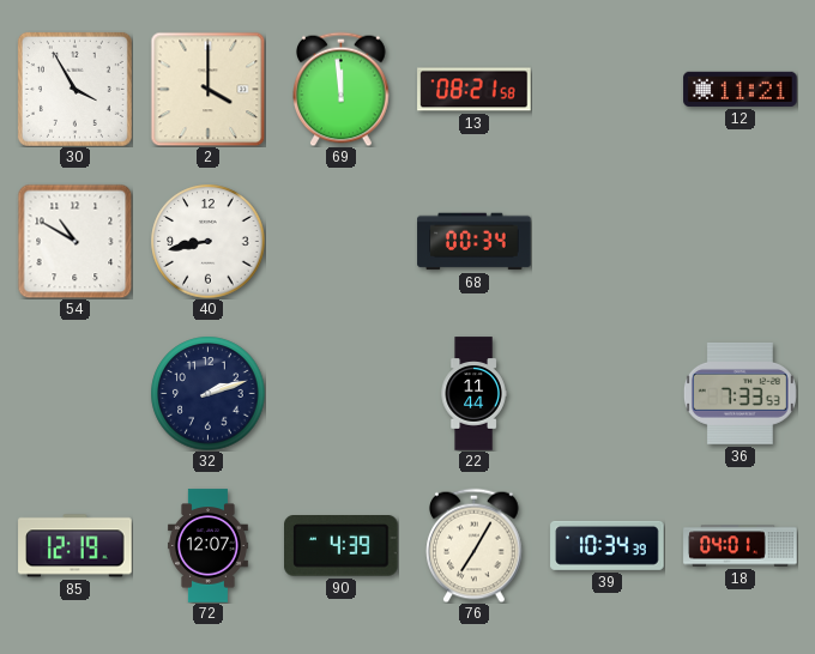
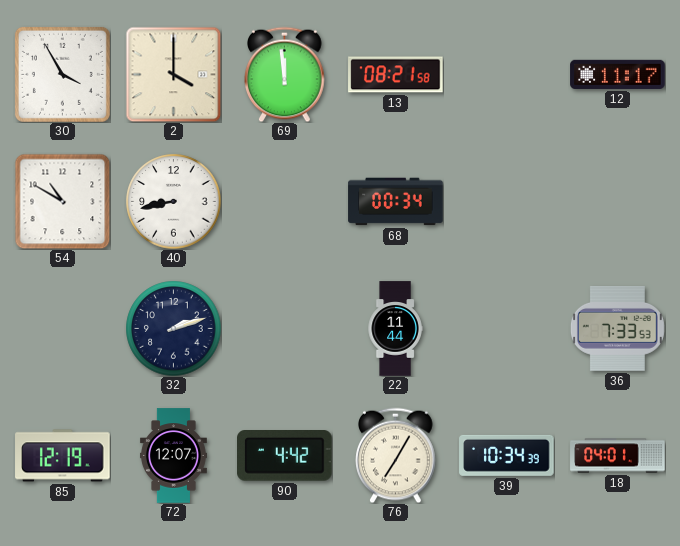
12: 11:21 -> 11:17
90: 4:39 -> 4:42
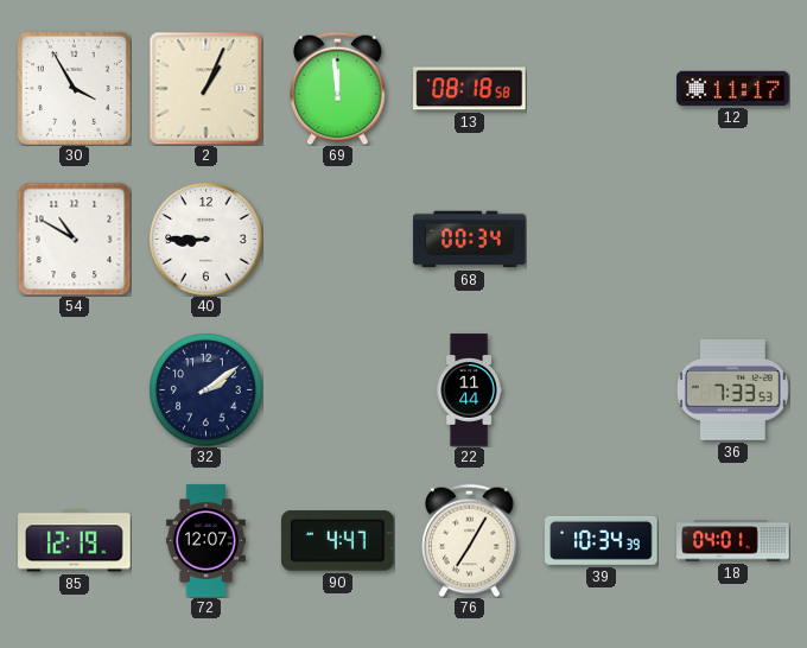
2: 4:00 -> 1:04
13: 08:21 -> 08:18
40: 8:43 -> 8:45
32: 2:12 -> 2:09
90: 4:42 -> 4:47
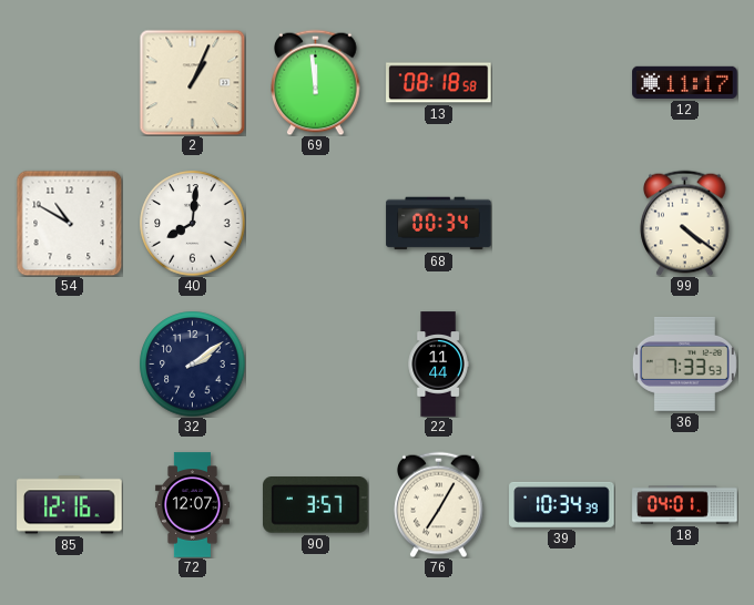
30: 3:55 -> none
40: 8:45 -> 8:01
99: none -> 4:21
85: 12:19 -> 12:16
90: 4:47 -> 3:57
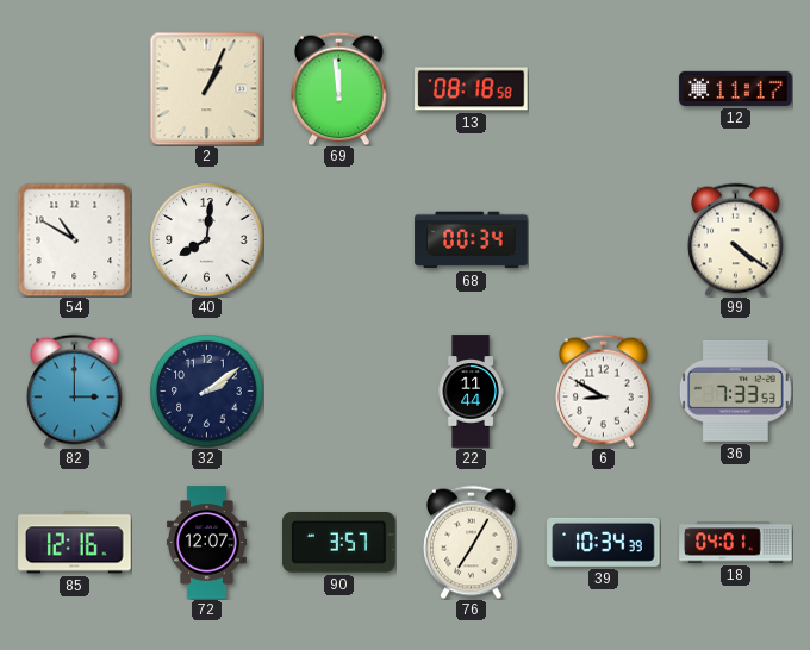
82: none -> 3:00
6: none -> 8:50
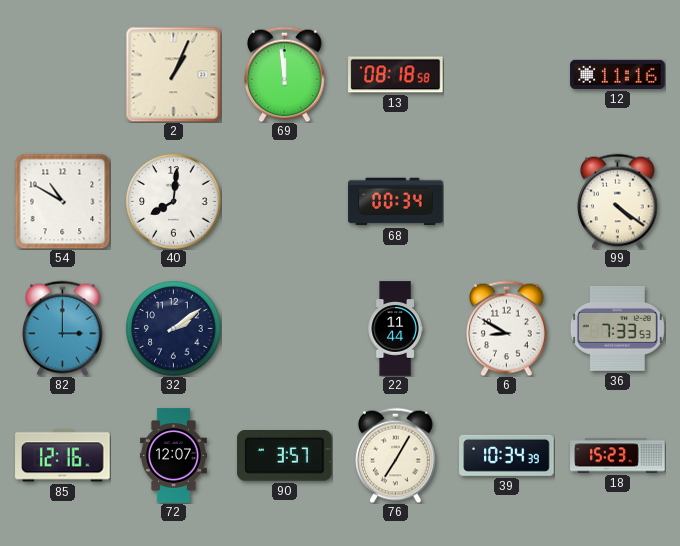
12: 11:17 -> 11:16
18: 04:01 -> 15:23
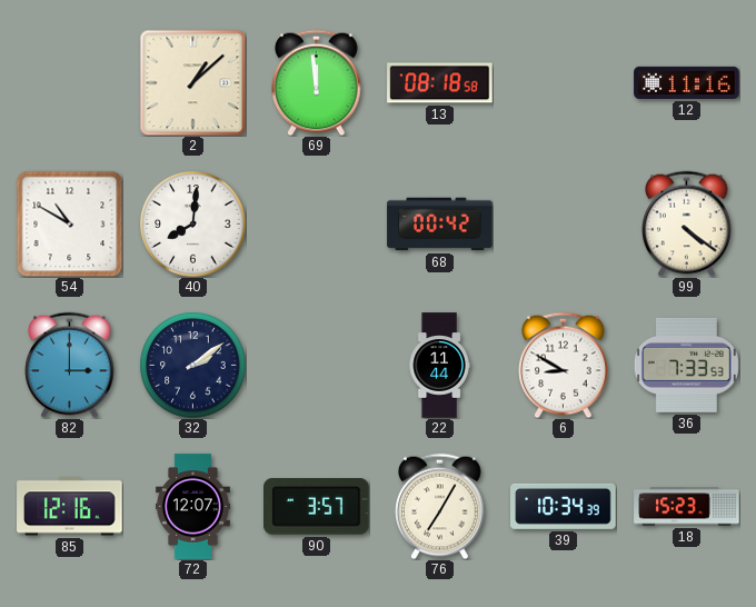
2: 1:04 -> 1:08
68: 00:34 -> 00:42
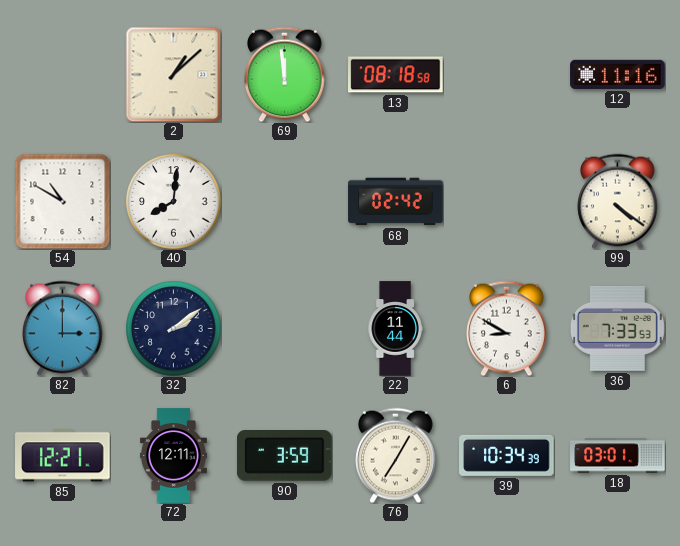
68: 00:42 -> 02:42
85: 12:16 -> 12:21
72: 12:07 -> 12:11
90: 3:57 -> 3:59
18: 15:23 -> 03:01
